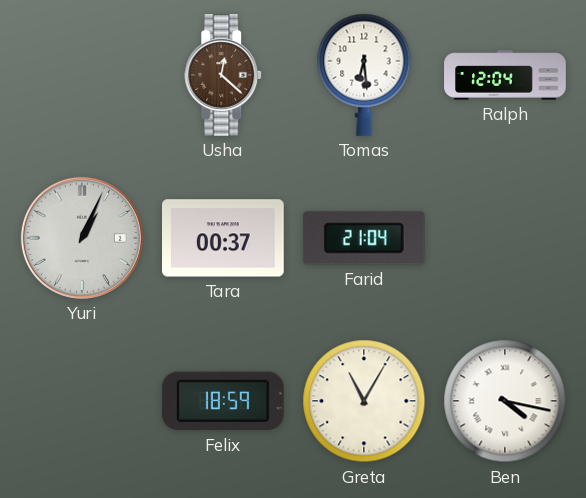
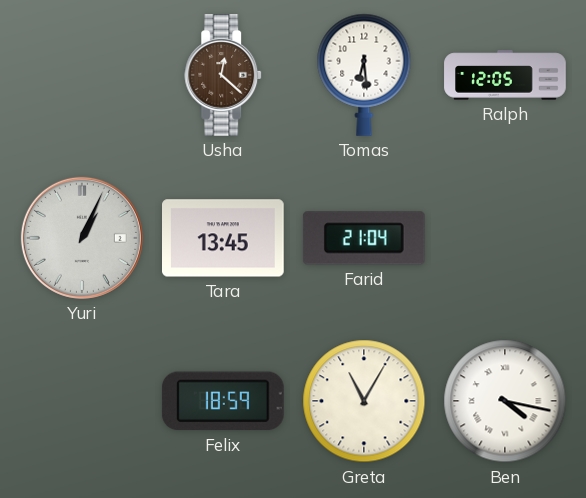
Ralph: 12:04 -> 12:05
Tara: 00:37 -> 13:45
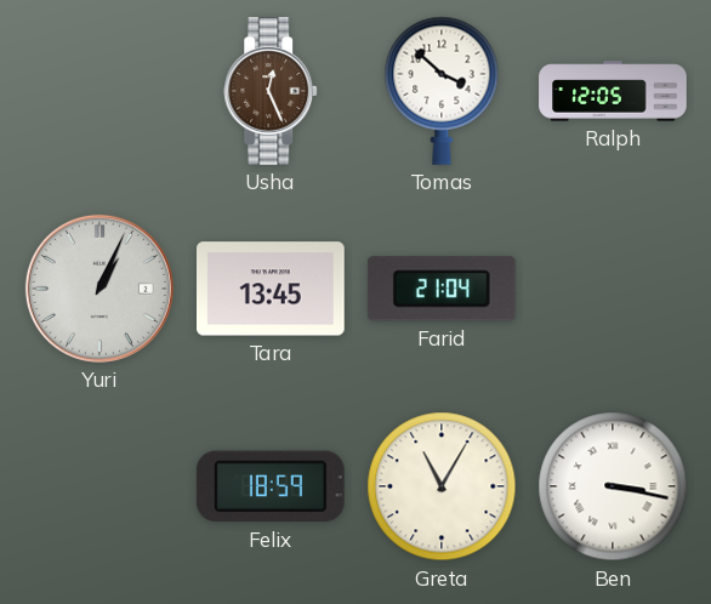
Usha: 12:22 -> 12:26
Tomas: 6:29 -> 3:52
Ben: 4:17 -> 3:17
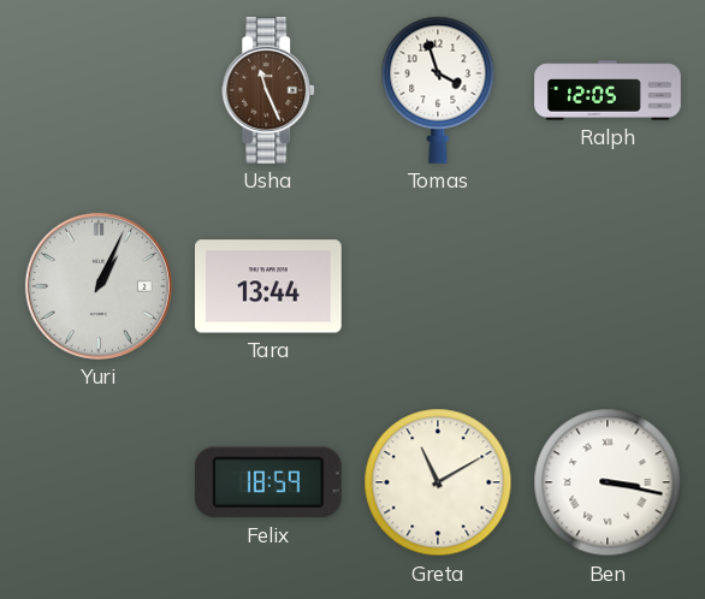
Usha: 12:26 -> 11:26
Tomas: 3:52 -> 3:57
Tara: 13:45 -> 13:44
Farid: 21:04 -> none
Greta: 11:05 -> 11:10
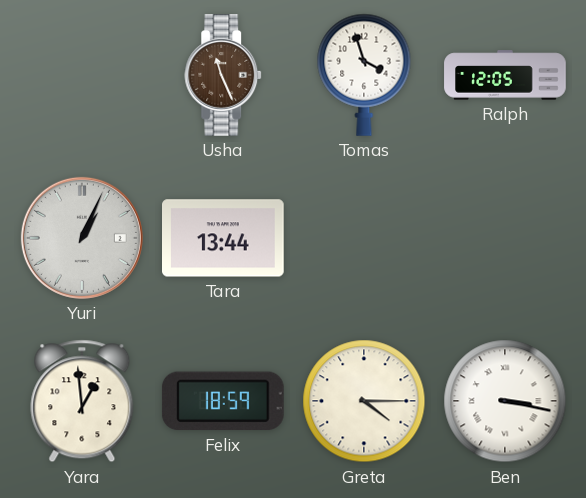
Yara: none -> 12:59
Greta: 11:10 -> 4:15
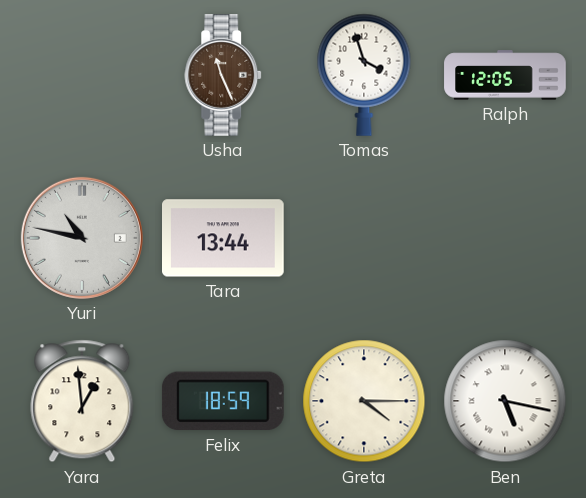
Yuri: 1:04 -> 10:47
Ben: 3:17 -> 5:17
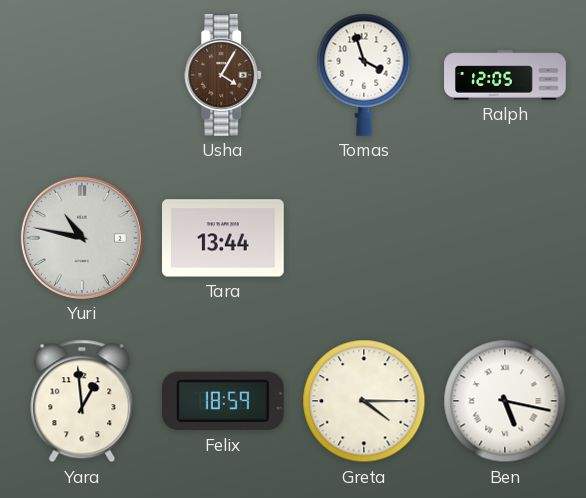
Usha: 11:26 -> 4:05
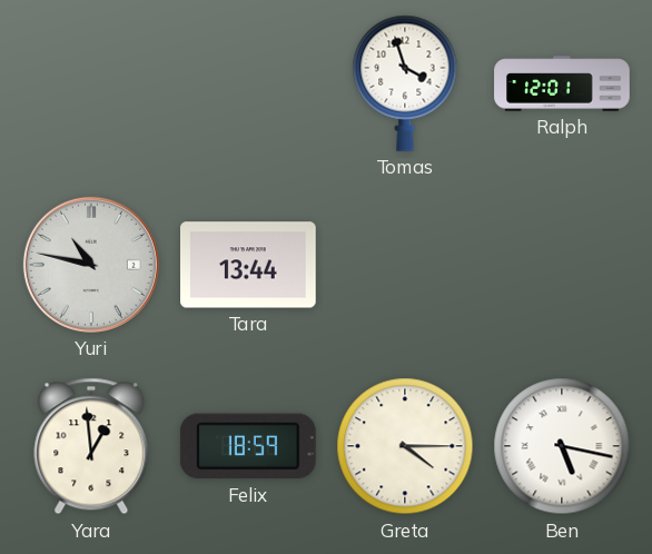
Usha: 4:05 -> none
Ralph: 12:05 -> 12:01
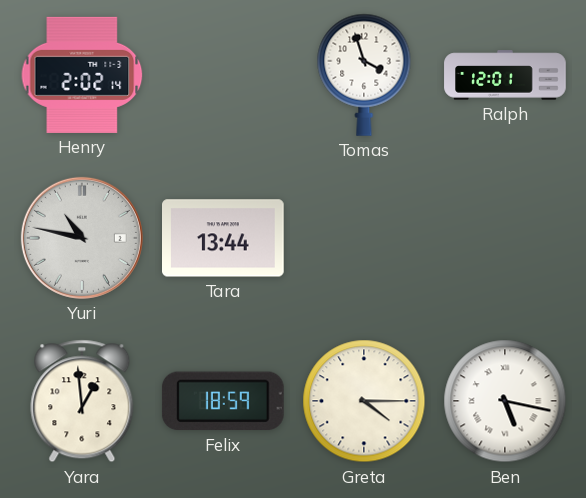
Henry: none -> 2:02
